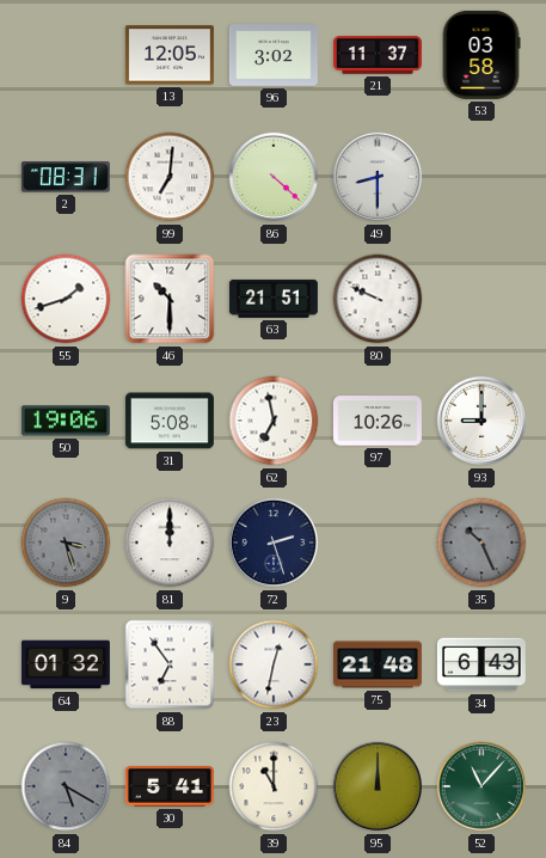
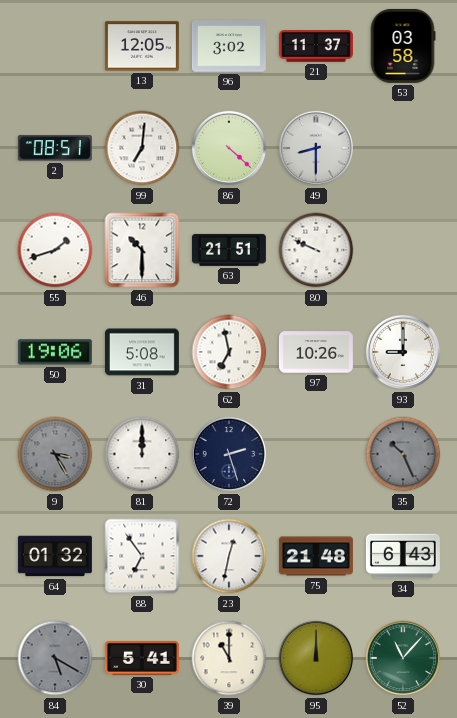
2: 08:31 -> 08:51
9: 3:27 -> 3:25
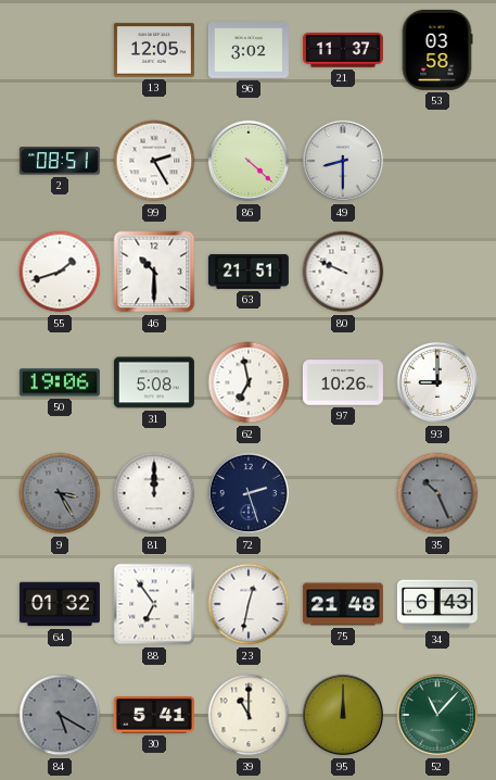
99: 7:01 -> 2:25
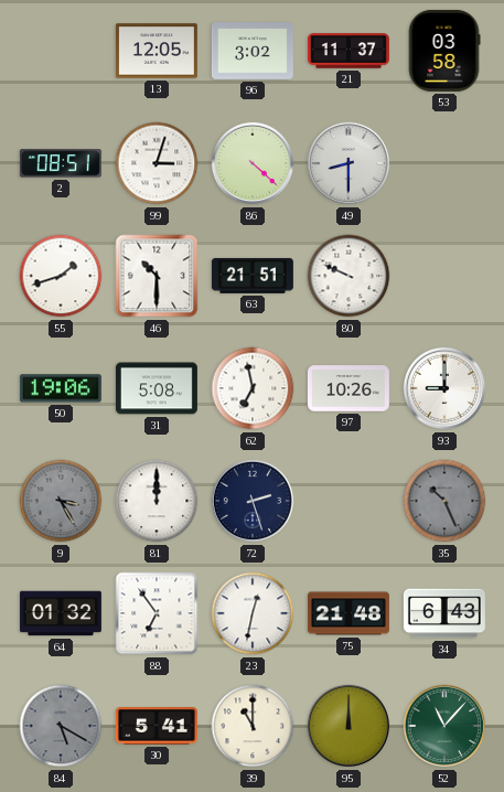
99: 2:25 -> 3:03
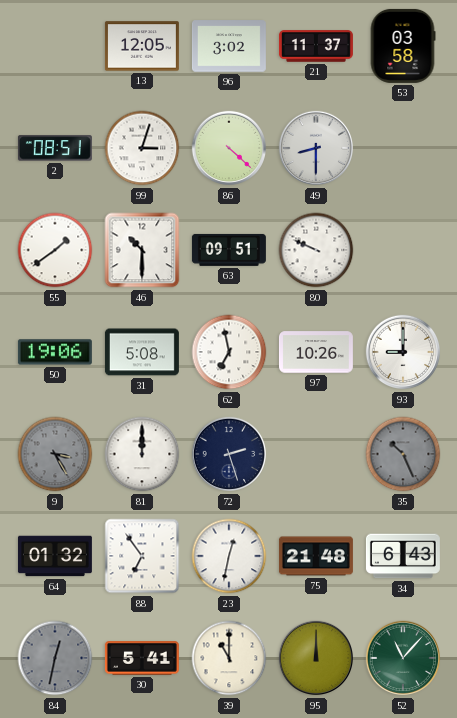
55: 1:42 -> 1:39
63: 21:51 -> 09:51
84: 5:20 -> 12:32
